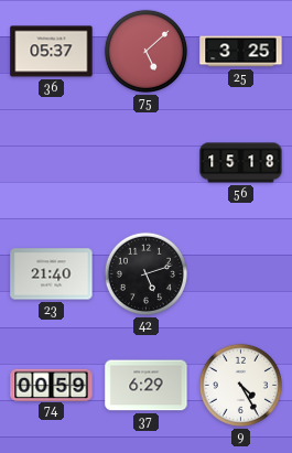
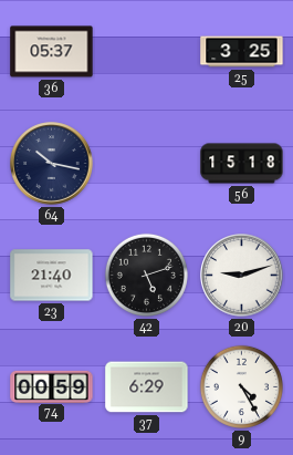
75: 5:08 -> none
64: none -> 10:17
20: none -> 9:12
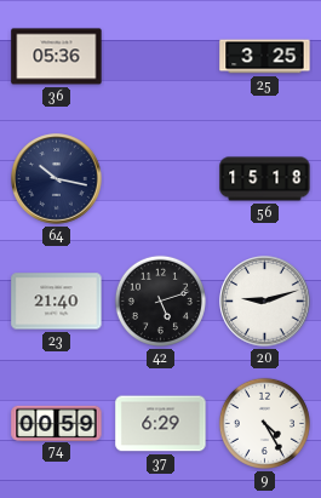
36: 05:37 -> 05:36
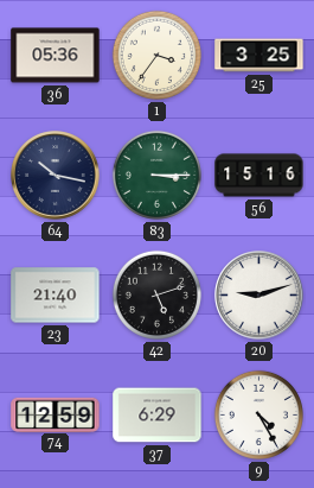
1: none -> 3:36
83: none -> 3:15
56: 15:18 -> 15:16
74: 00:59 -> 12:59
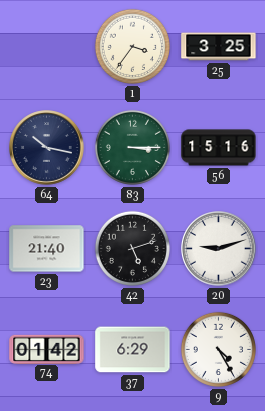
36: 05:36 -> none
74: 12:59 -> 01:42
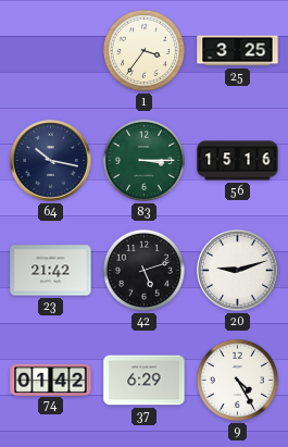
23: 21:40 -> 21:42
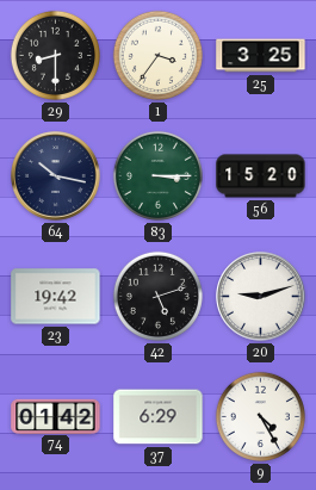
29: none -> 8:30
56: 15:16 -> 15:20
23: 21:42 -> 19:42
